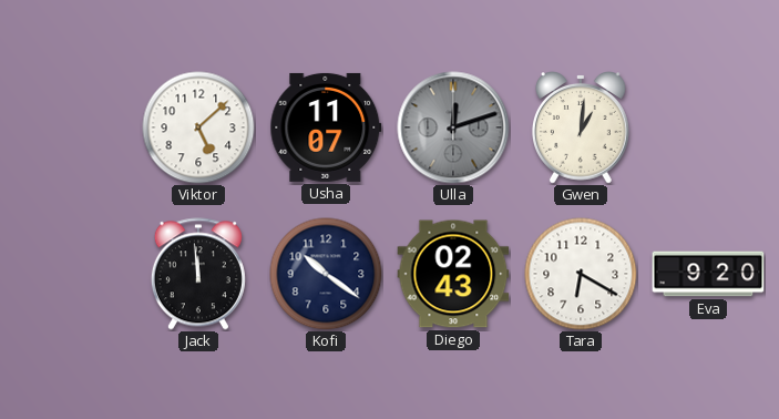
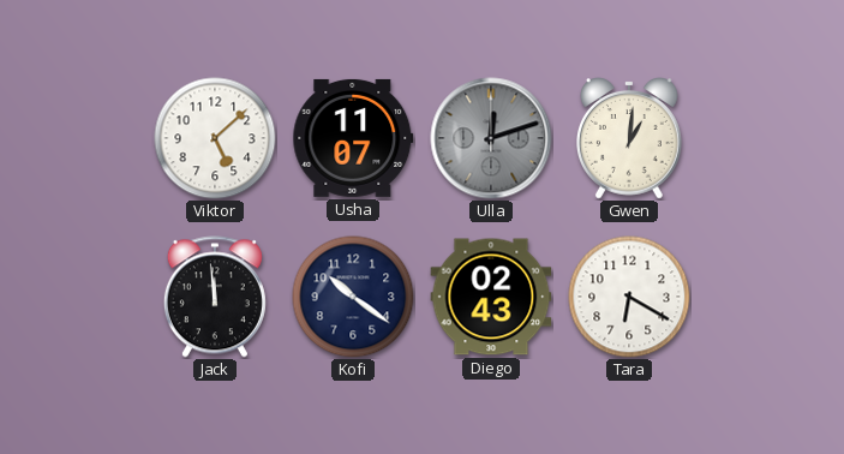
Eva: 9:20 -> none
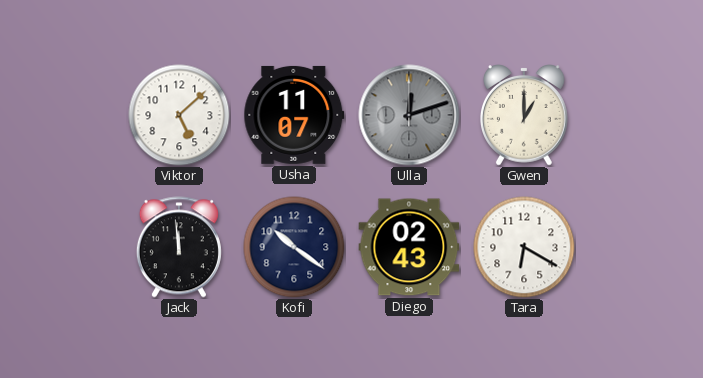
Gwen: 1:01 -> 1:00
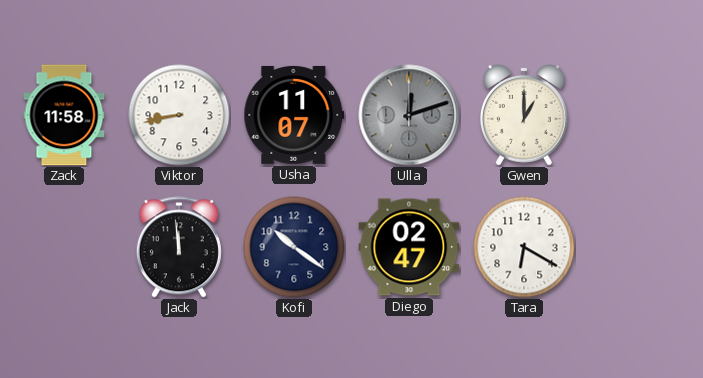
Zack: none -> 11:58
Viktor: 5:08 -> 8:43
Diego: 02:43 -> 02:47
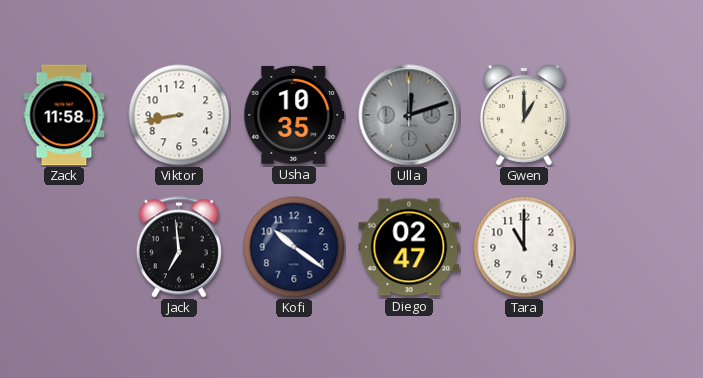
Usha: 11:07 -> 10:35
Jack: 11:59 -> 6:59
Tara: 6:20 -> 11:00
